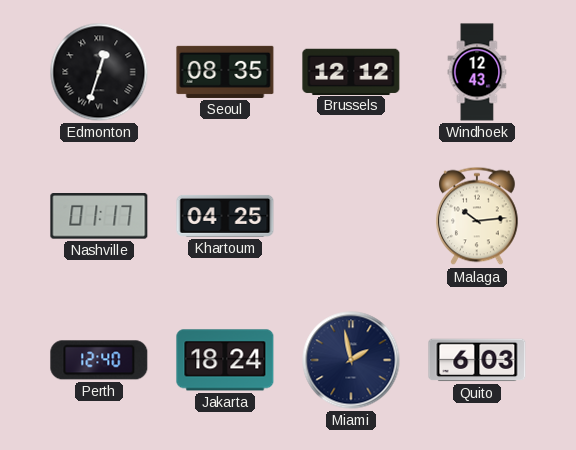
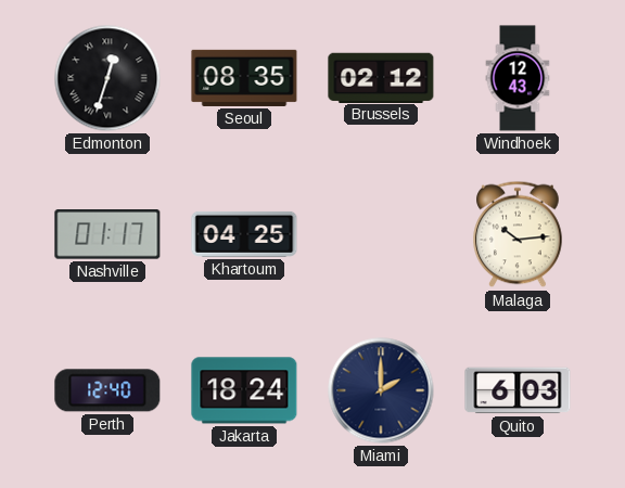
Brussels: 12:12 -> 02:12
Miami: 1:58 -> 2:00
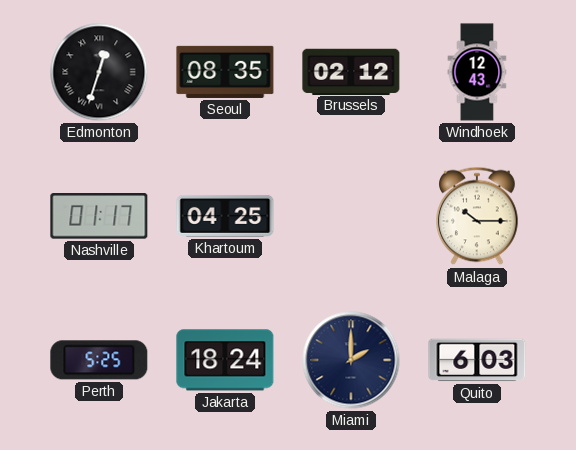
Malaga: 10:14 -> 10:15
Perth: 12:40 -> 5:25
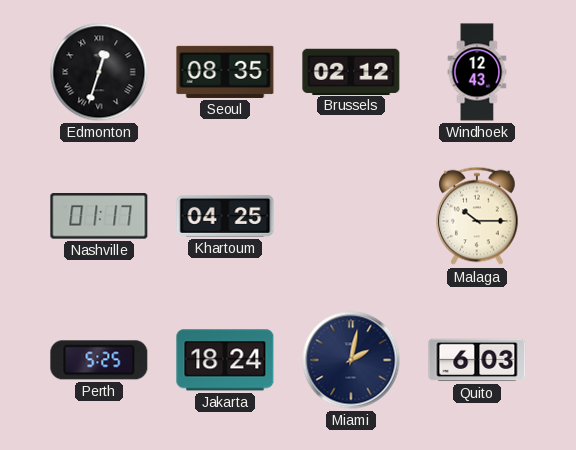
Miami: 2:00 -> 2:02
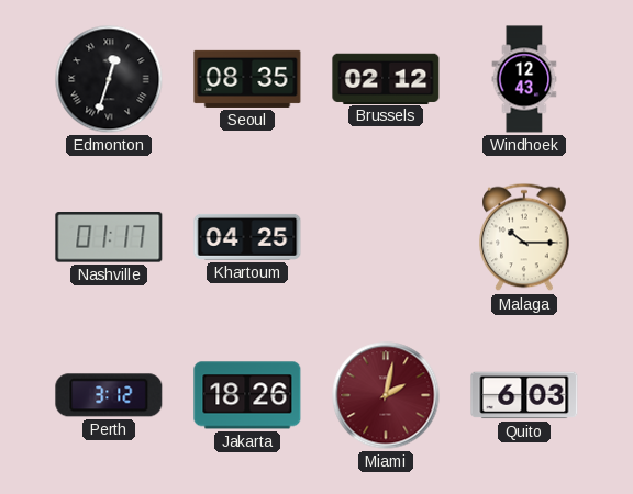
Perth: 5:25 -> 3:12
Jakarta: 18:24 -> 18:26
Miami dial: navy -> burgundy
